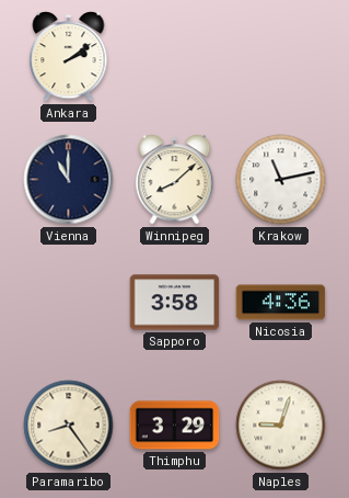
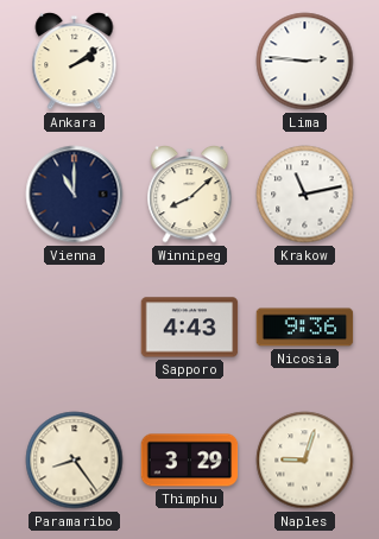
Lima: none -> 2:46
Sapporo: 3:58 -> 4:43
Nicosia: 4:36 -> 9:36
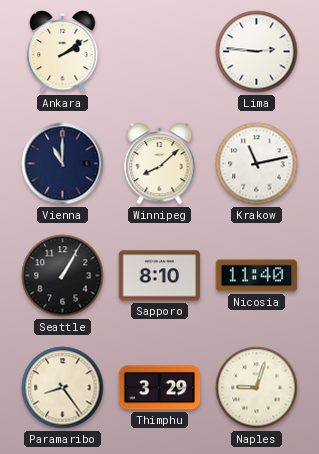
Seattle: none -> 1:05
Sapporo: 4:43 -> 8:10
Nicosia: 9:36 -> 11:40
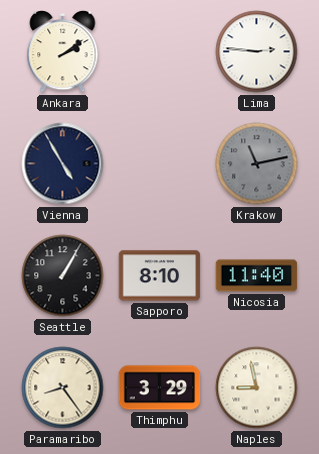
Vienna: 11:00 -> 4:55
Winnipeg: 8:08 -> none
Krakow dial: white -> grey
Naples: 9:03 -> 8:58
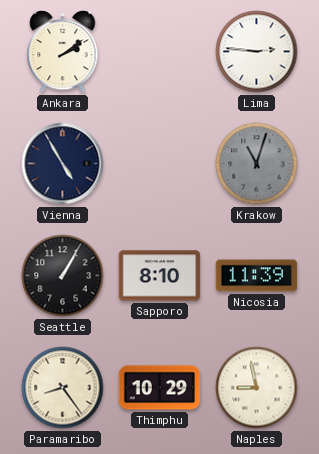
Krakow: 11:13 -> 11:03
Nicosia: 11:40 -> 11:39
Thimphu: 3:29 -> 10:29
